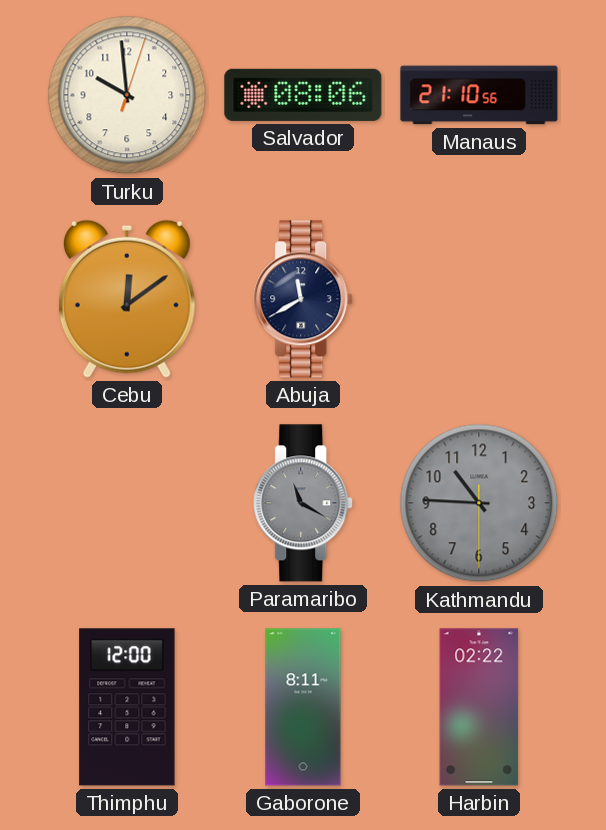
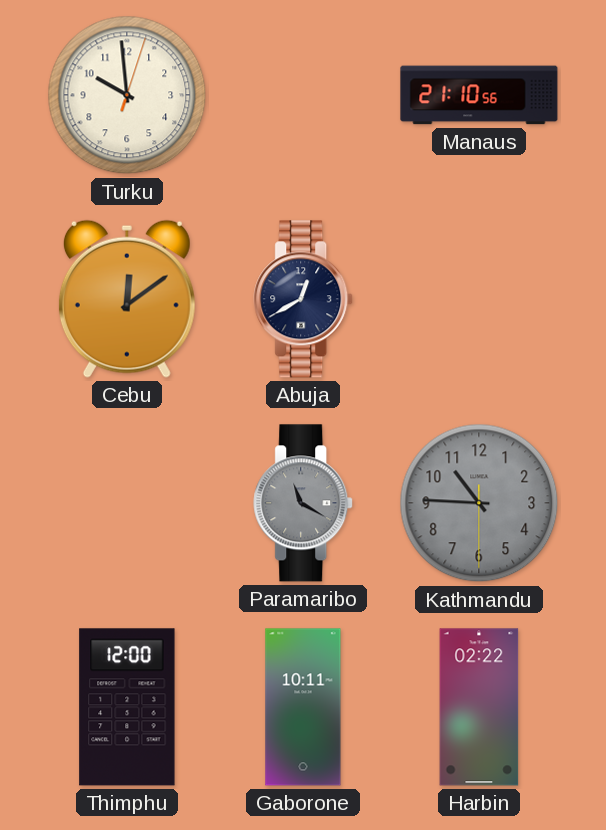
Salvador: 08:06 -> none
Abuja: 11:40 -> 12:40
Gaborone: 8:11 -> 10:11
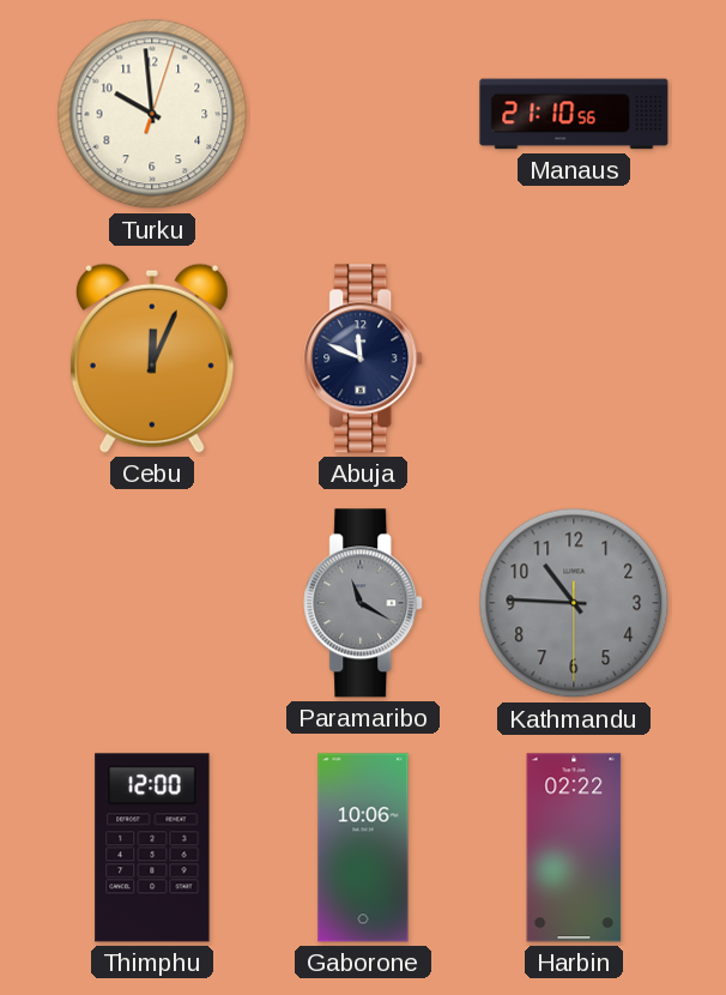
Cebu: 12:09 -> 12:04
Abuja: 12:40 -> 11:49
Gaborone: 10:11 -> 10:06
